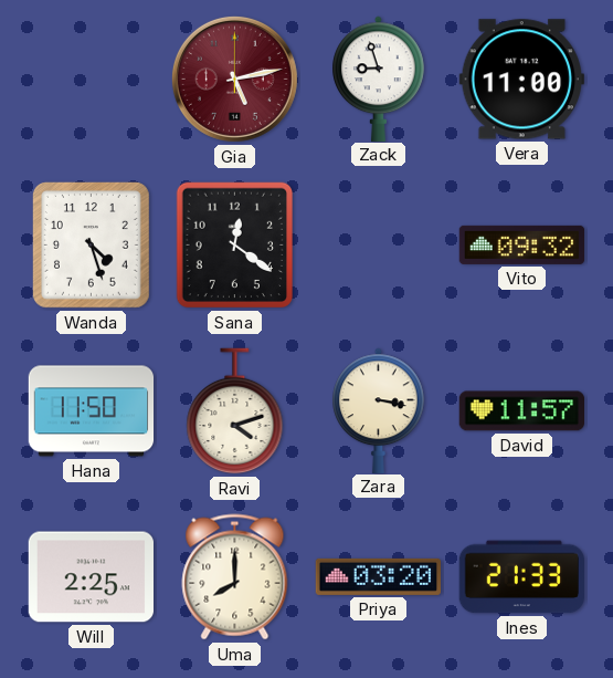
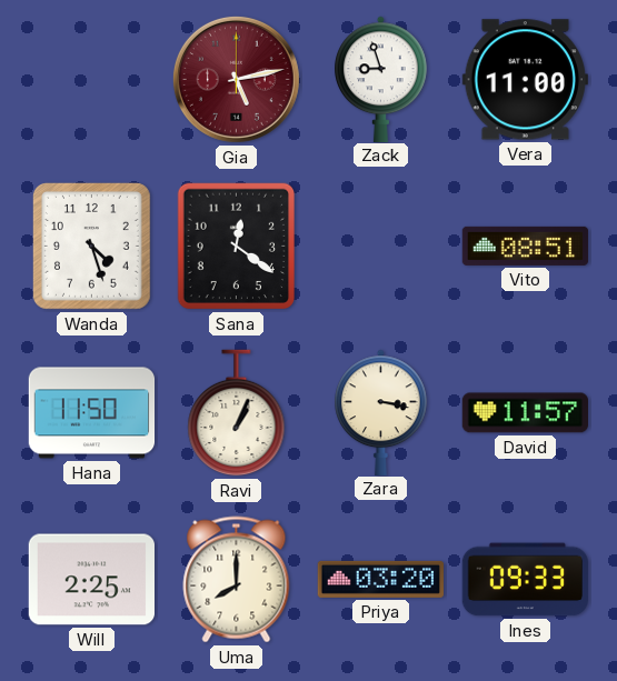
Vito: 09:32 -> 08:51
Ravi: 4:12 -> 1:04
Ines: 21:33 -> 09:33
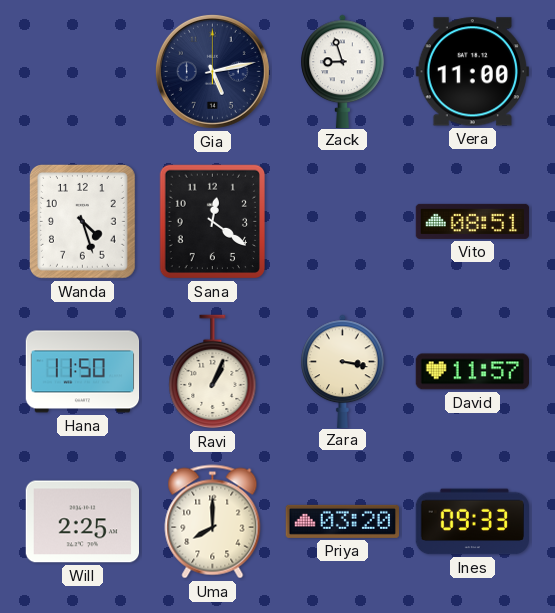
Gia dial: burgundy -> navy
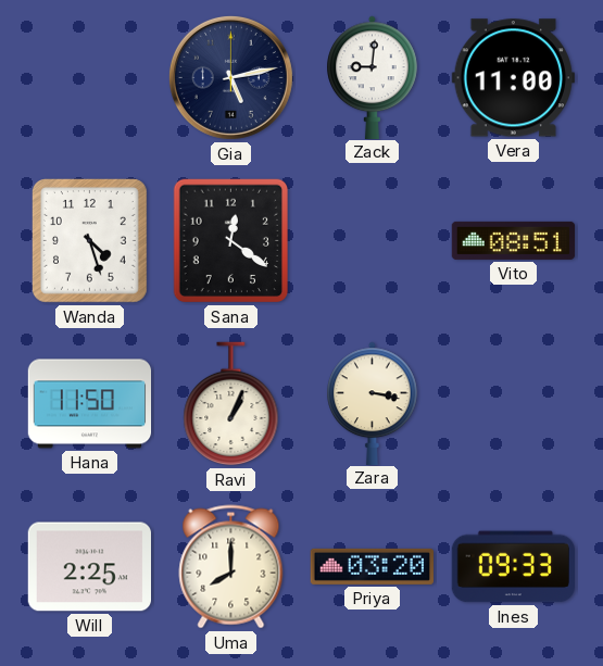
Zack: 8:57 -> 9:01
David: 11:57 -> none
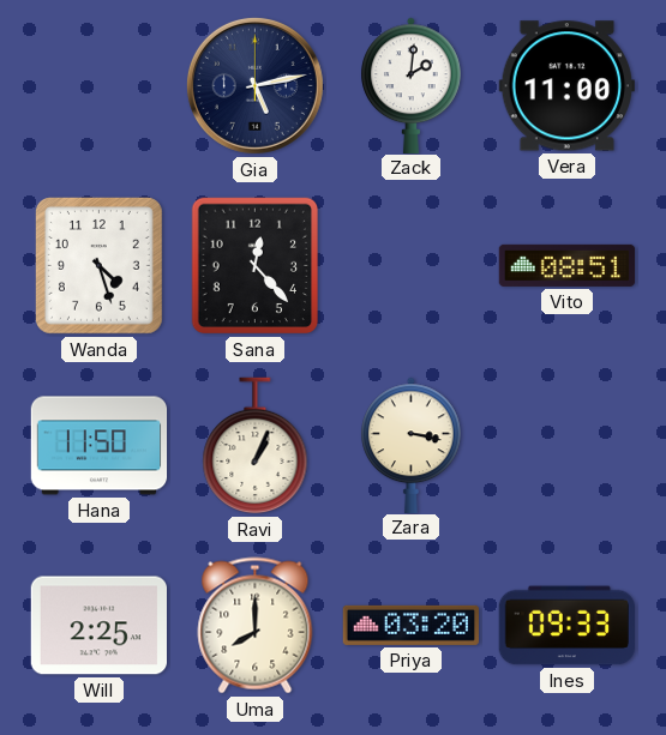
Zack: 9:01 -> 2:01
Sana: 12:21 -> 12:23
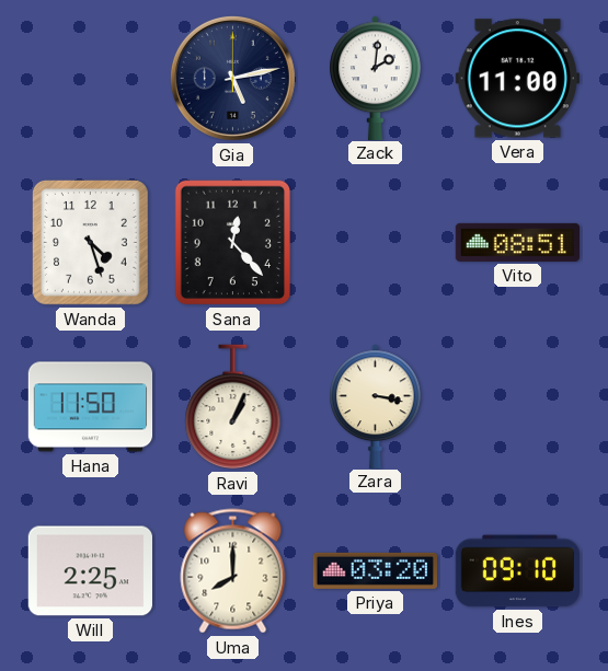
Ines: 09:33 -> 09:10
